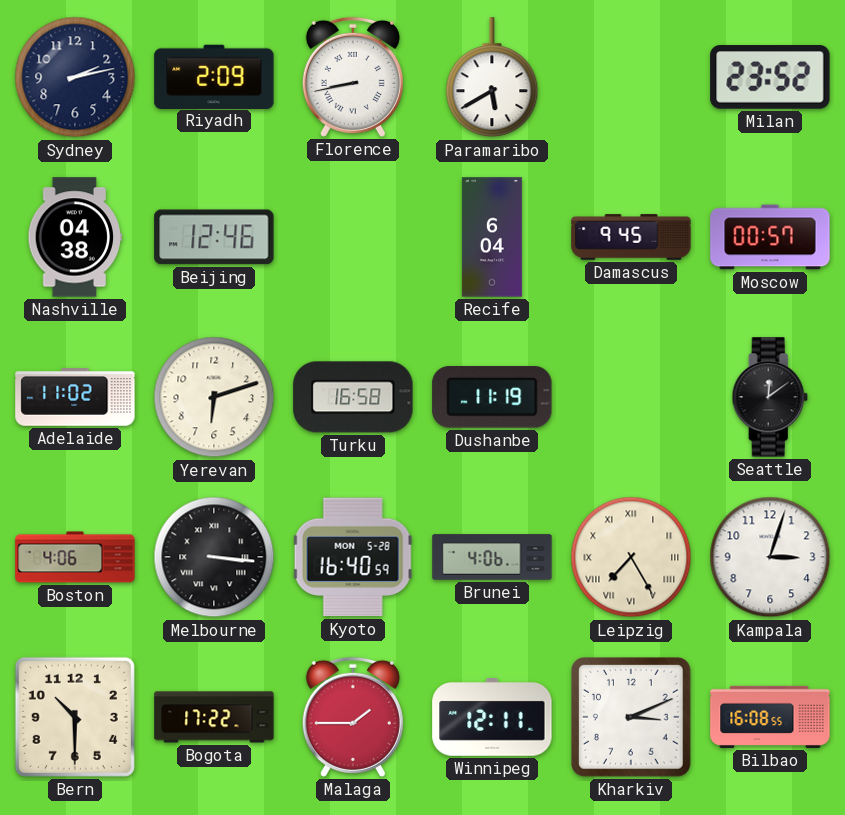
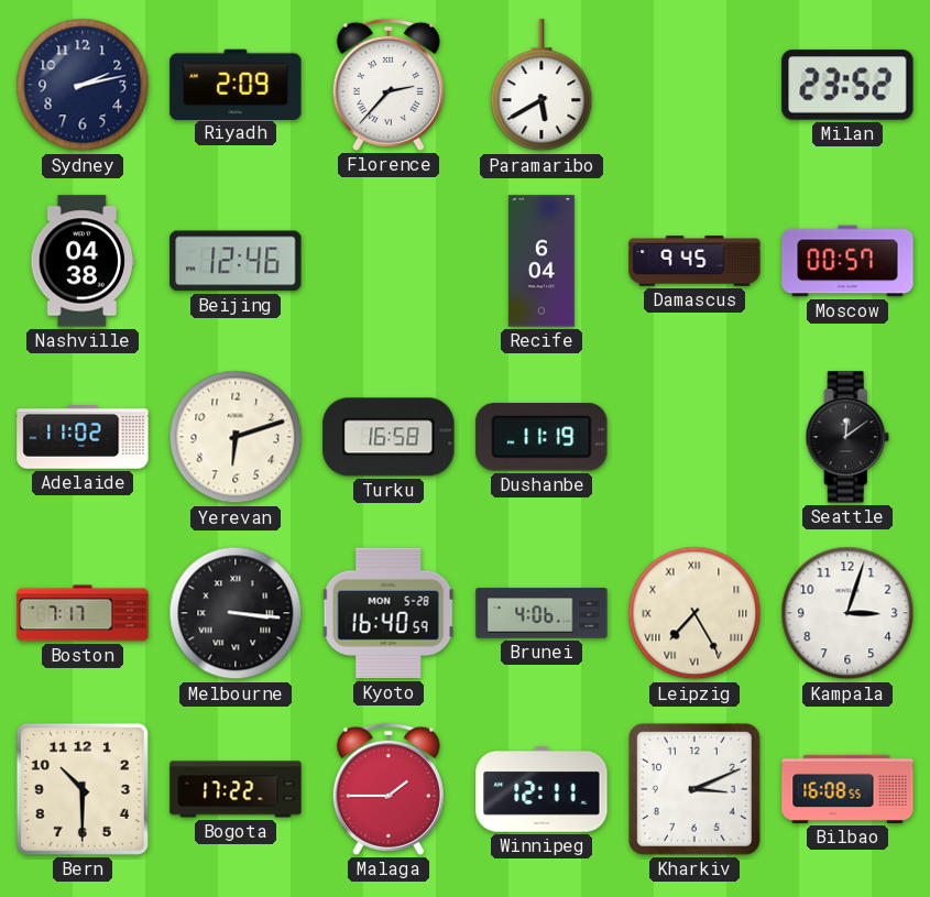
Florence: 8:43 -> 2:37
Boston: 4:06 -> 7:17
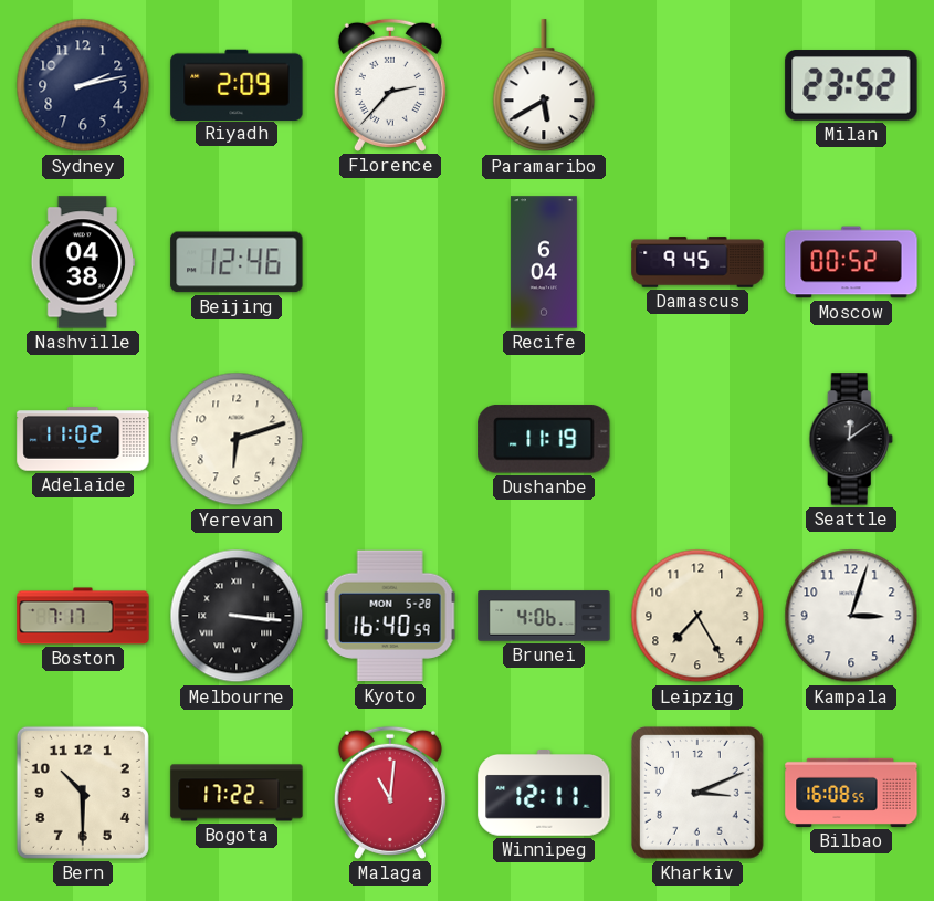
Moscow: 00:57 -> 00:52
Turku: 16:58 -> none
Leipzig numerals: Roman -> Arabic
Malaga: 1:45 -> 11:01
